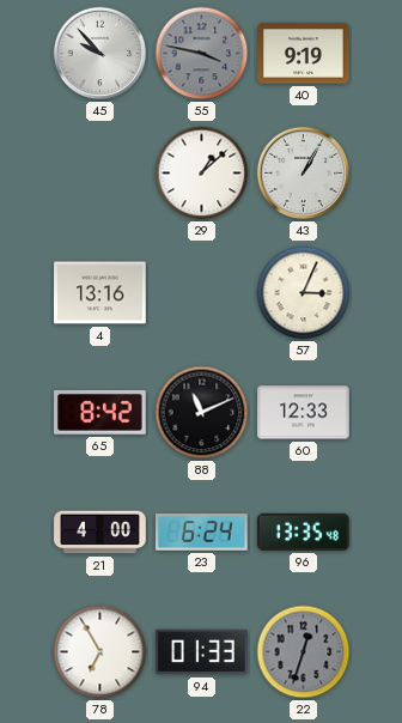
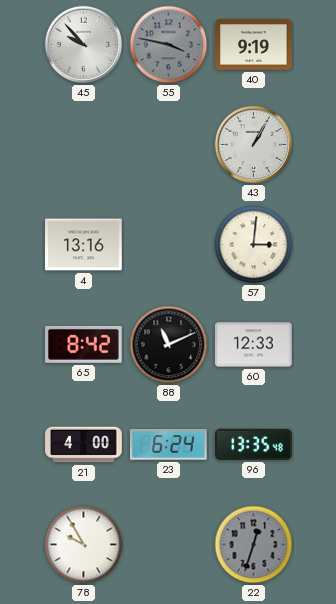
29: 1:08 -> none
57: 3:04 -> 3:01
78: 6:55 -> 9:55
94: 01:33 -> none
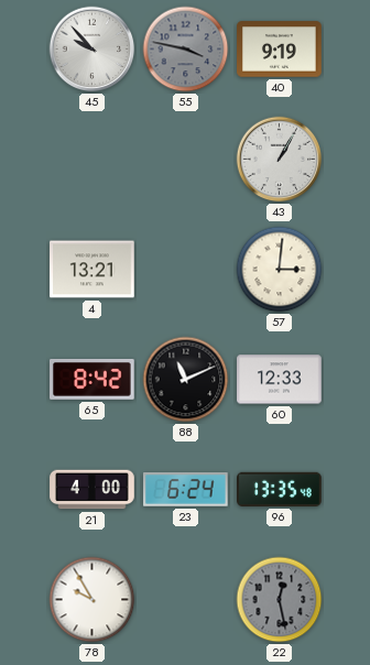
4: 13:16 -> 13:21
22: 12:33 -> 12:28
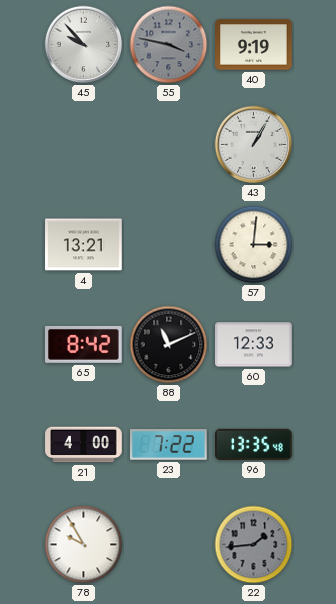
23: 6:24 -> 7:22
22: 12:28 -> 1:44
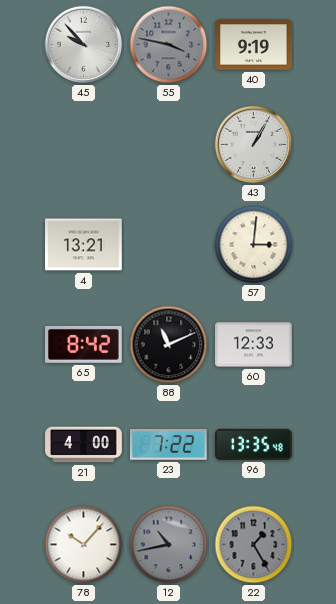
78: 9:55 -> 10:07
12: none -> 10:43
22: 1:44 -> 1:25
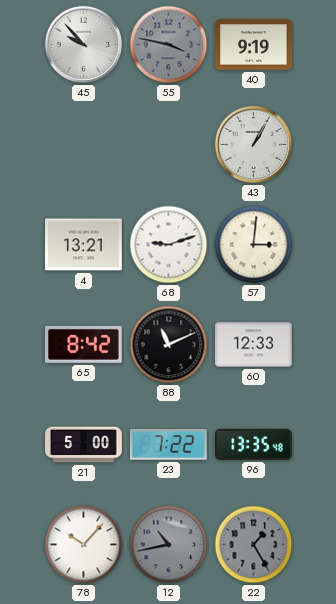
68: none -> 9:12
21: 4:00 -> 5:00
